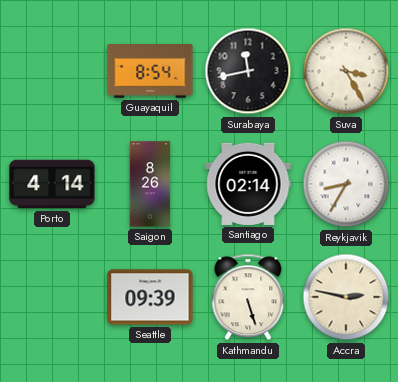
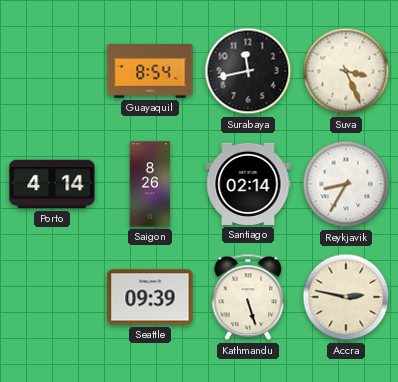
Suva: 3:25 -> 3:26
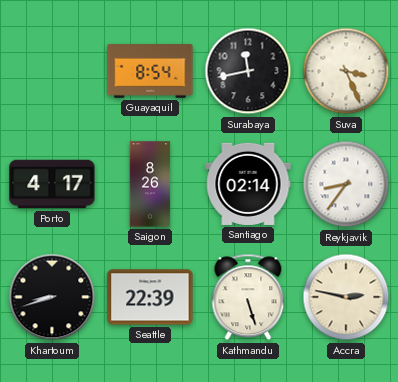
Porto: 4:14 -> 4:17
Reykjavik: 8:35 -> 8:36
Khartoum: none -> 8:42
Seattle: 09:39 -> 22:39
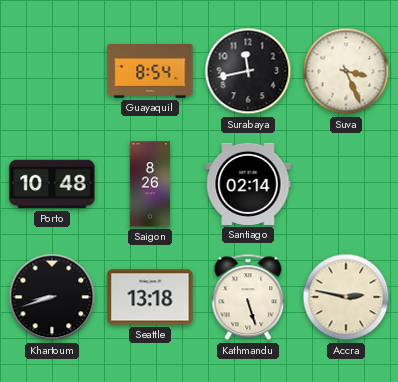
Porto: 4:17 -> 10:48
Reykjavik: 8:36 -> none
Seattle: 22:39 -> 13:18
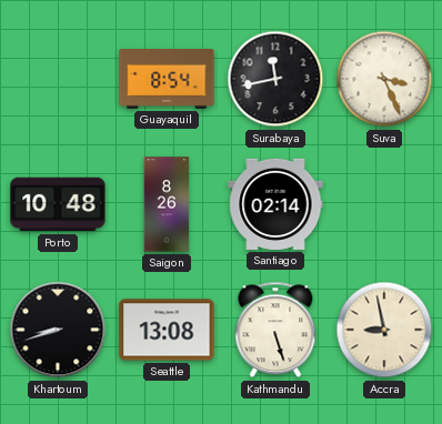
Seattle: 13:18 -> 13:08
Accra: 2:47 -> 8:58
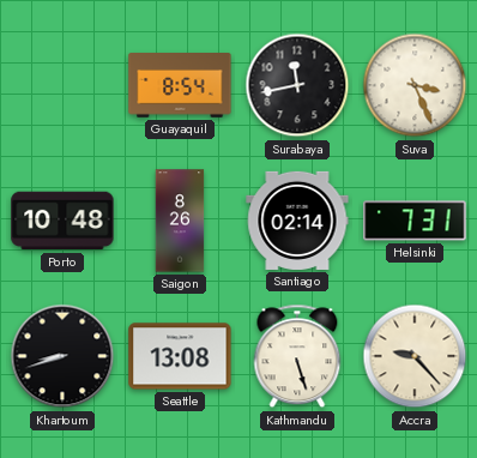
Helsinki: none -> 7:31
Accra: 8:58 -> 9:23
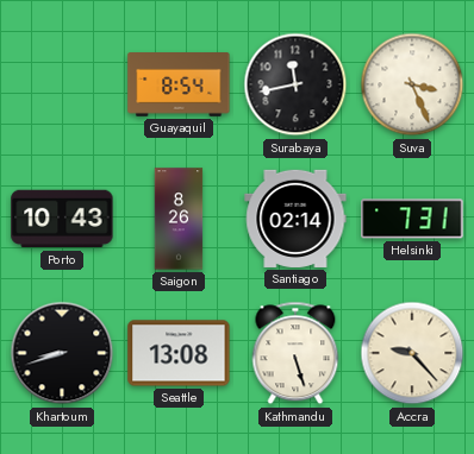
Porto: 10:48 -> 10:43
